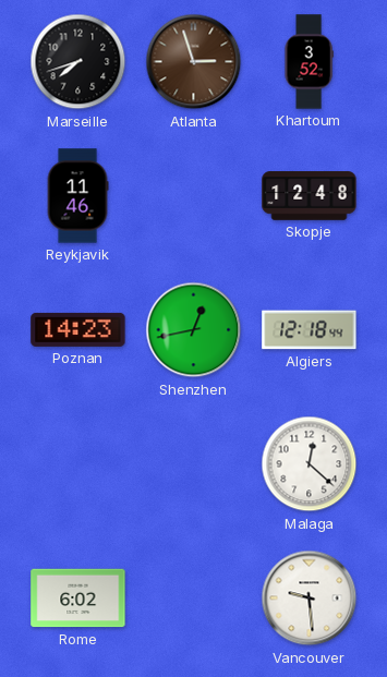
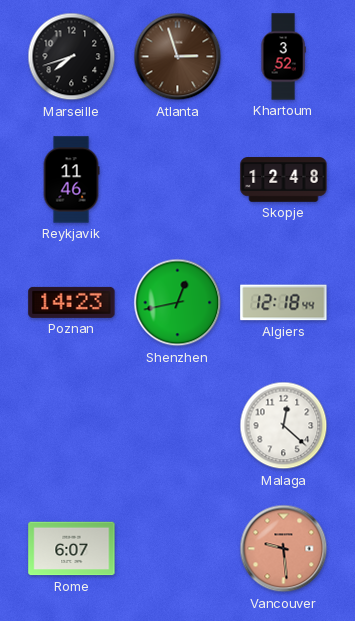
Rome: 6:02 -> 6:07
Vancouver dial: white -> salmon
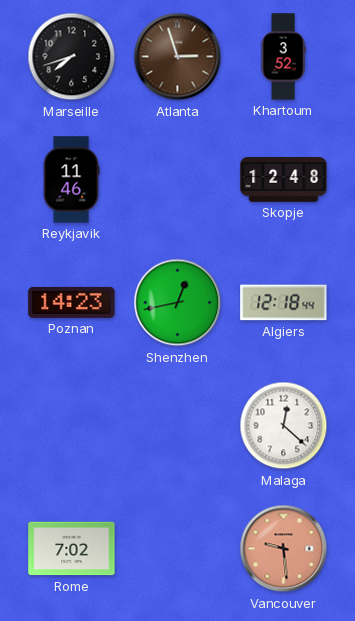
Rome: 6:07 -> 7:02
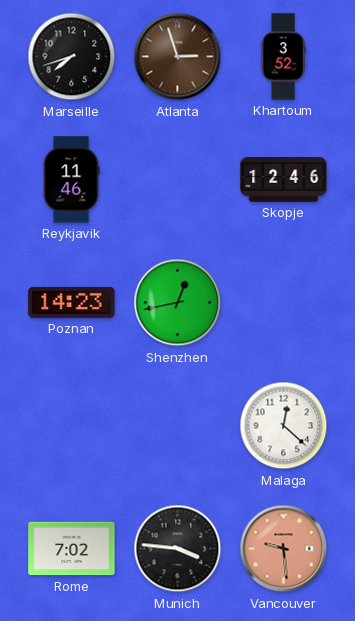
Skopje: 12:48 -> 12:46
Algiers: 12:18 -> none
Munich: none -> 3:46
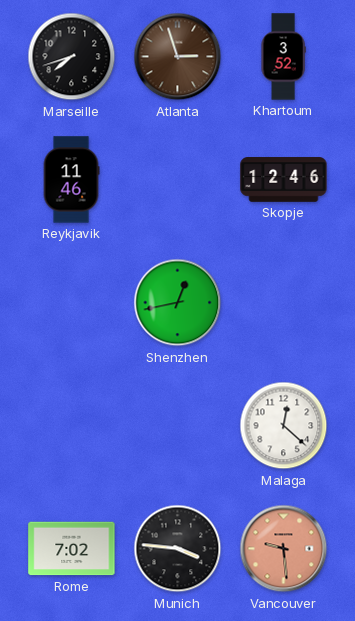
Poznan: 14:23 -> none
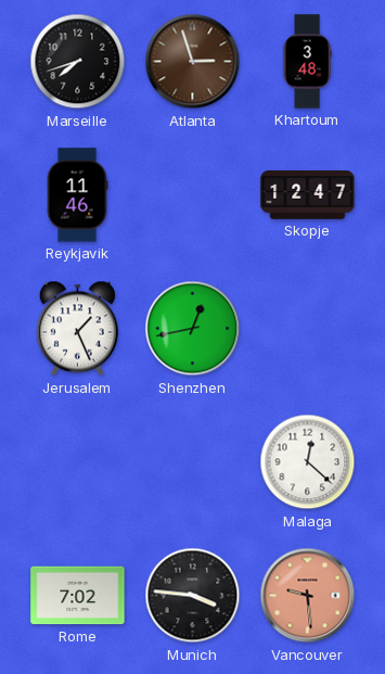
Khartoum: 3:52 -> 3:48
Skopje: 12:46 -> 12:47
Jerusalem: none -> 1:26
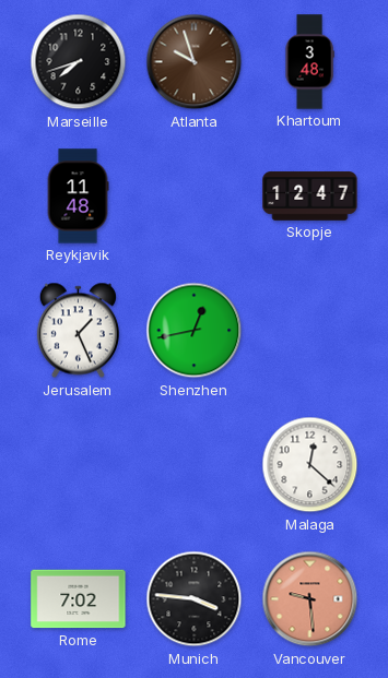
Atlanta: 2:57 -> 9:57
Reykjavik: 11:46 -> 11:48
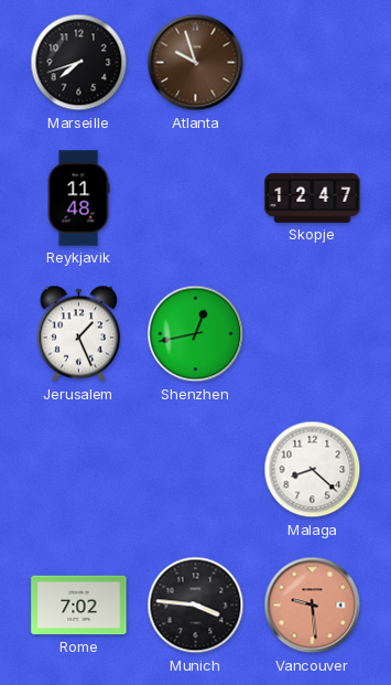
Khartoum: 3:48 -> none
Malaga: 12:22 -> 8:22
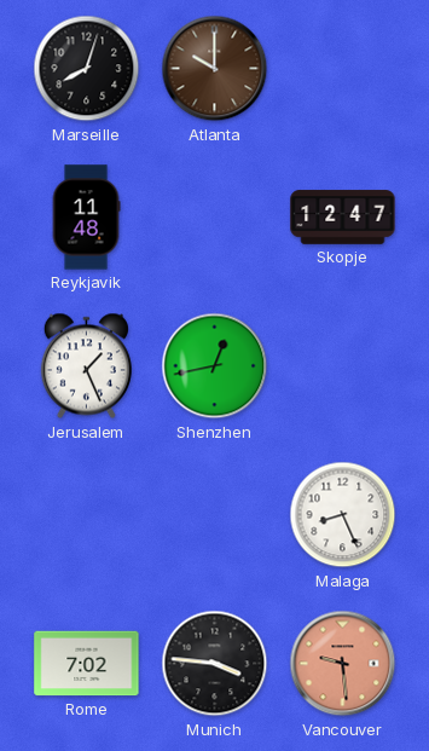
Marseille: 7:42 -> 8:03
Atlanta: 9:57 -> 10:00
Malaga: 8:22 -> 8:26
